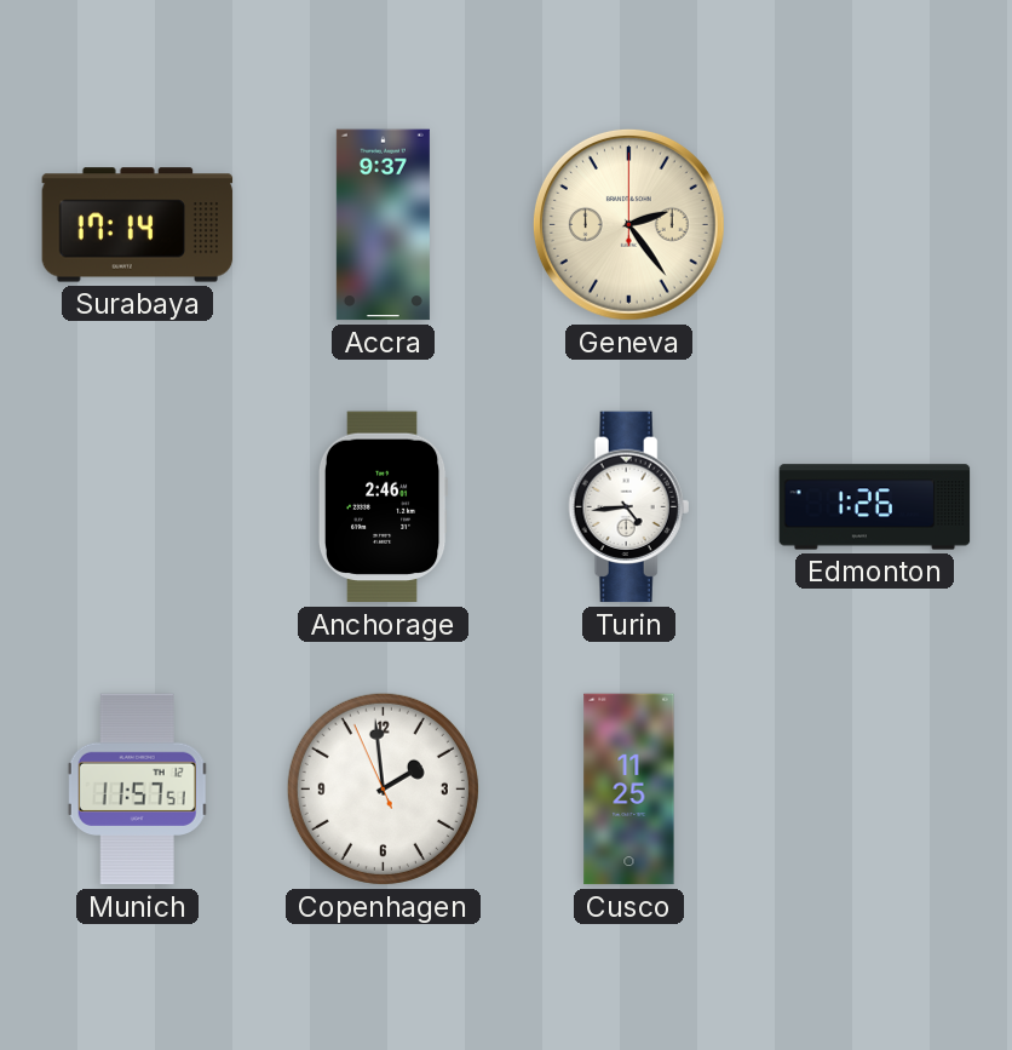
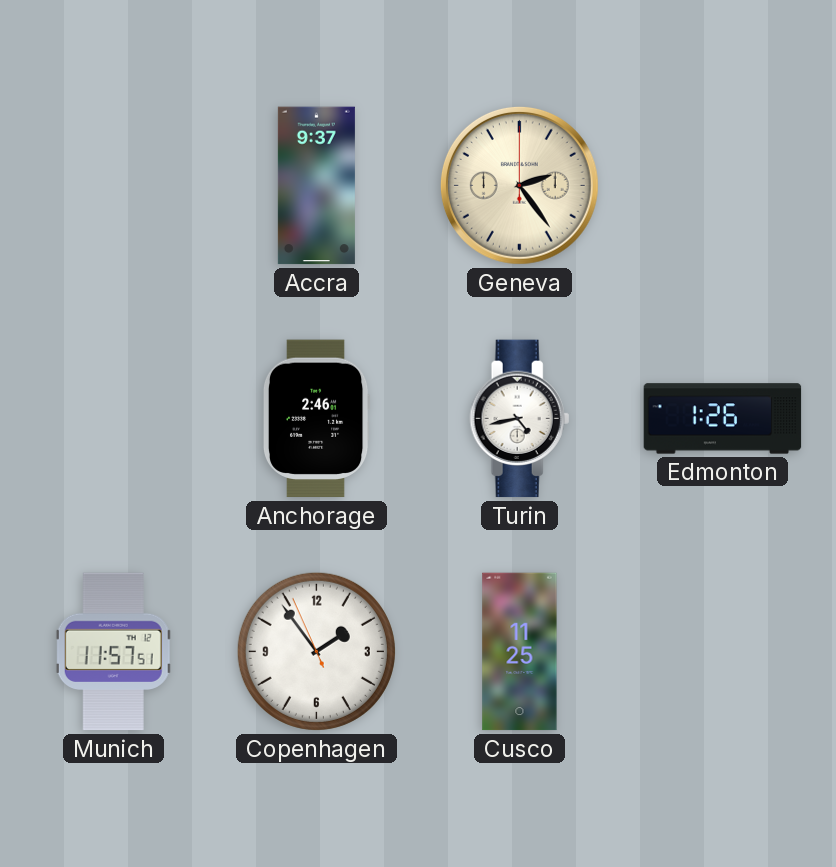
Surabaya: 17:14 -> none
Turin: 4:44 -> 4:43
Copenhagen: 1:58 -> 1:53
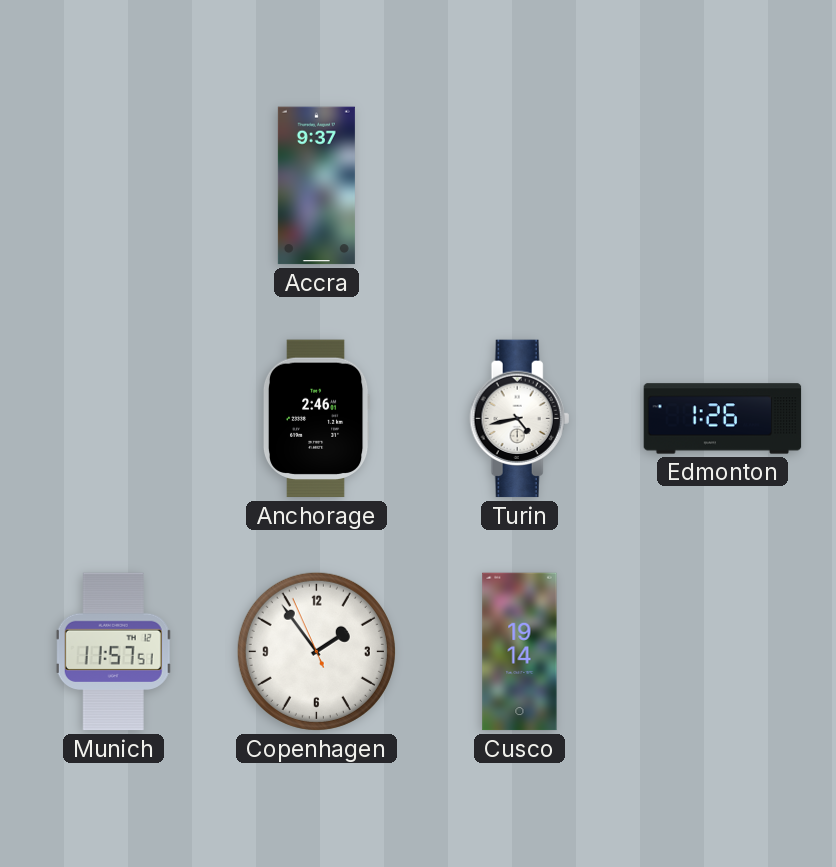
Geneva: 2:24 -> none
Cusco: 11:25 -> 19:14
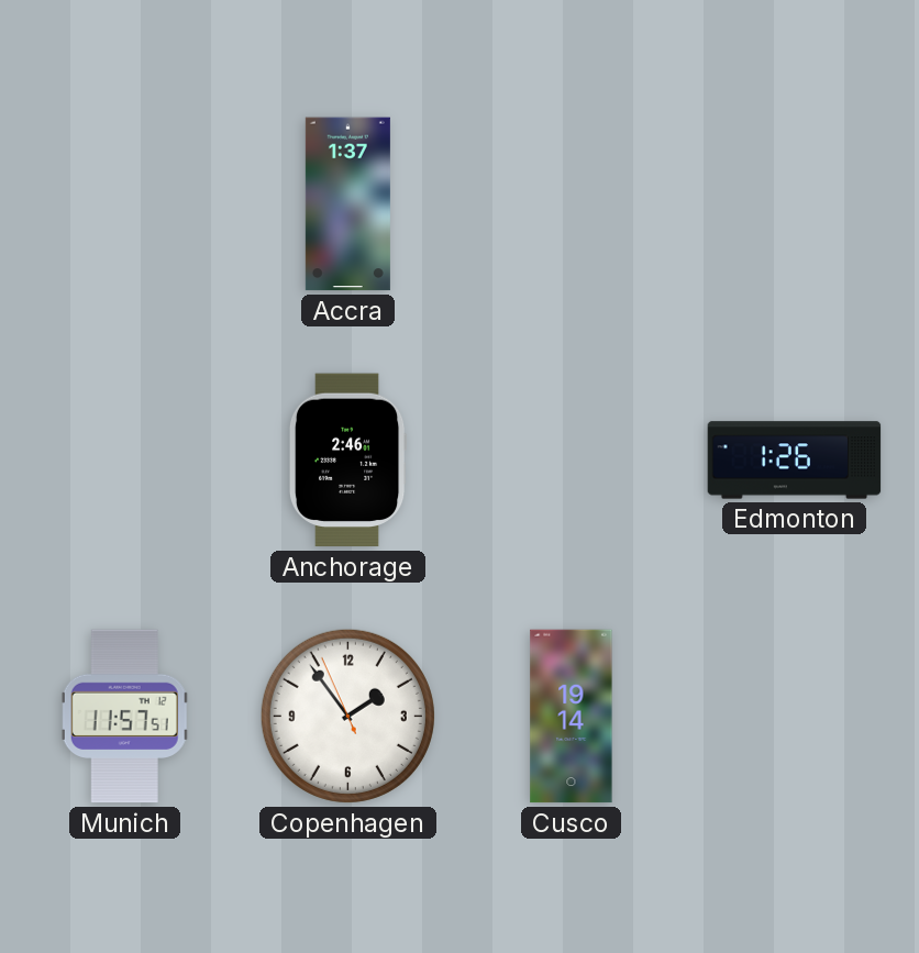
Accra: 9:37 -> 1:37
Turin: 4:43 -> none
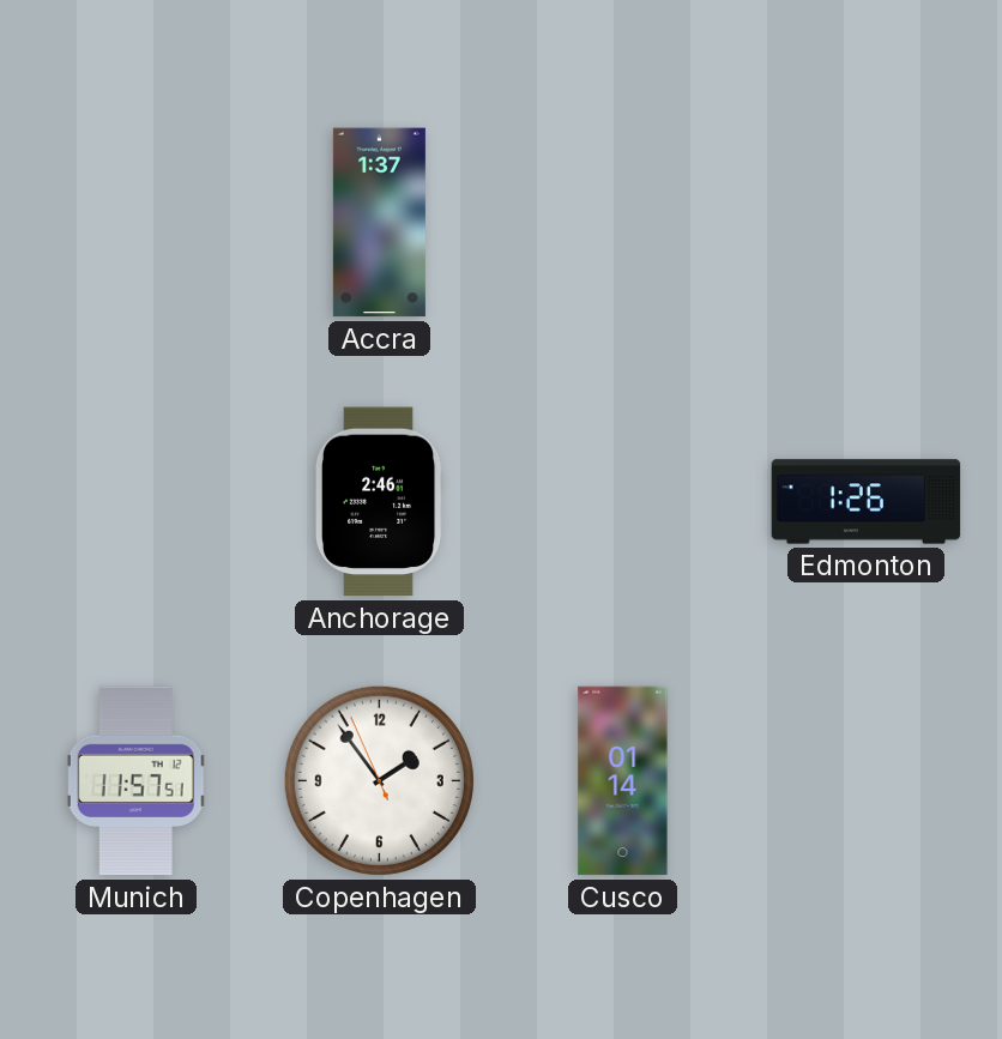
Cusco: 19:14 -> 01:14
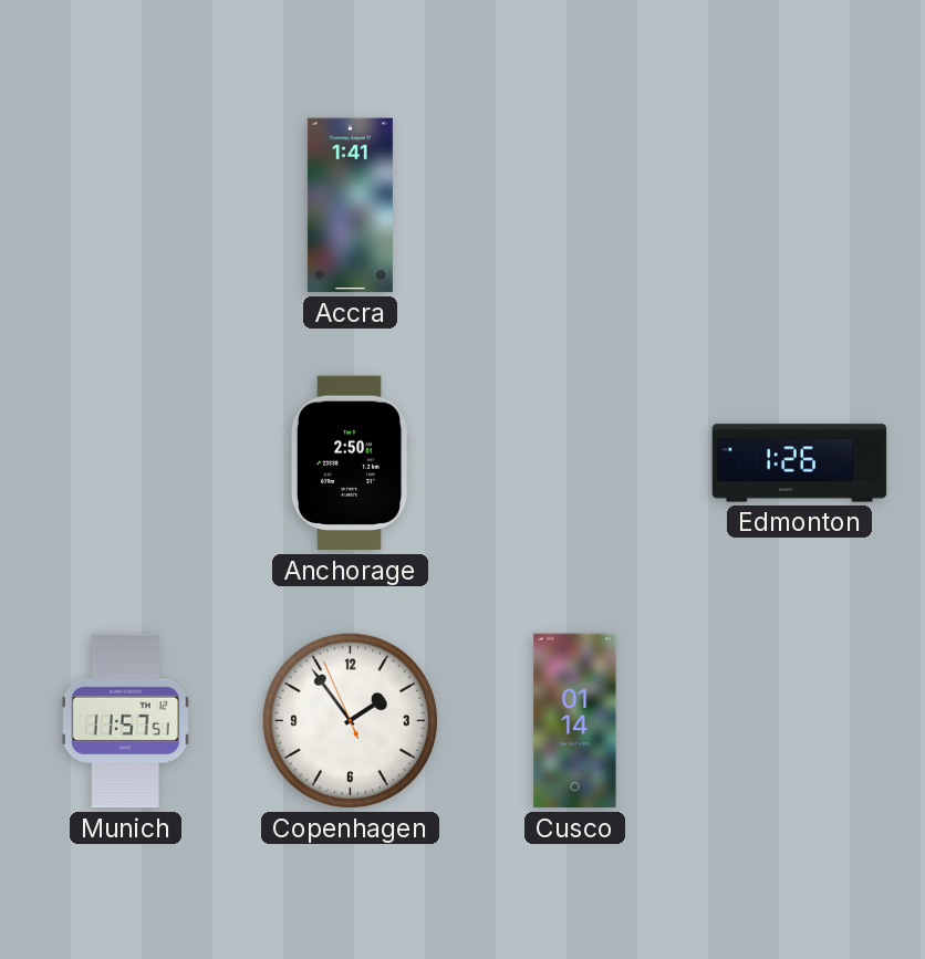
Accra: 1:37 -> 1:41
Anchorage: 2:46 -> 2:50
